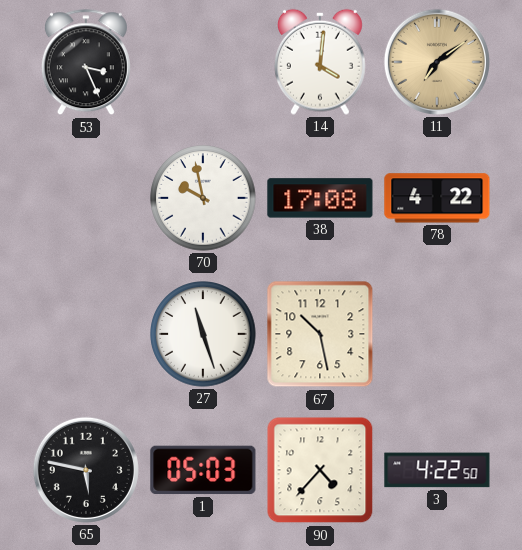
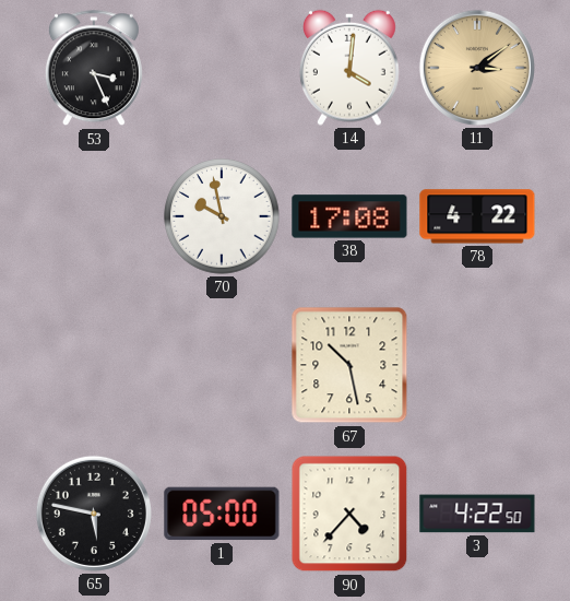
11: 7:09 -> 3:09
27: 11:27 -> none
1: 05:03 -> 05:00
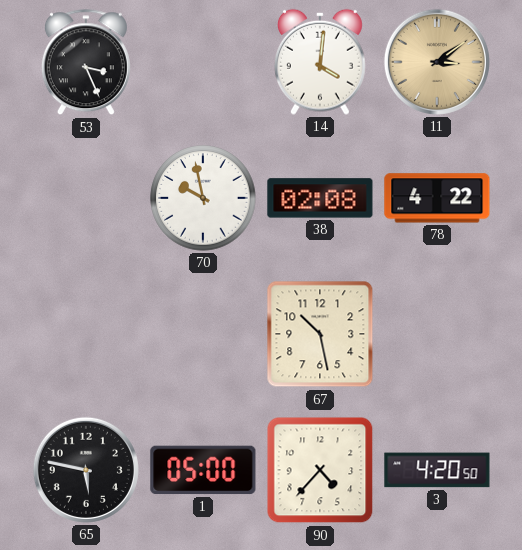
38: 17:08 -> 02:08
3: 4:22 -> 4:20
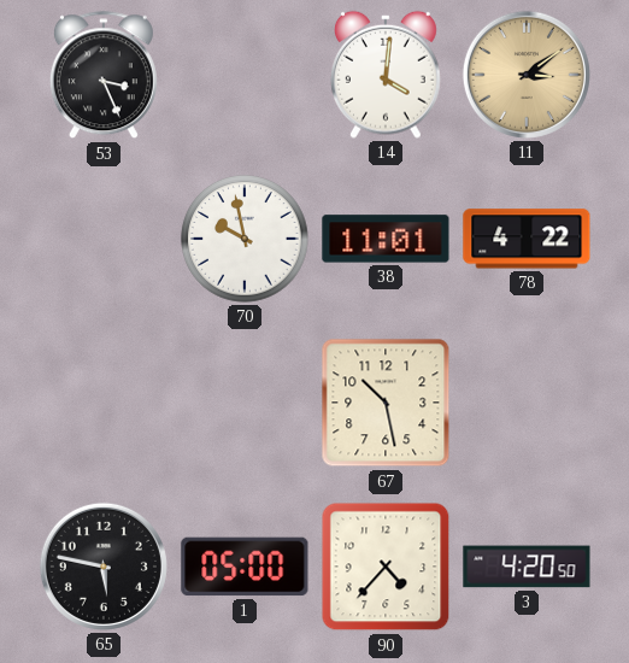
38: 02:08 -> 11:01
